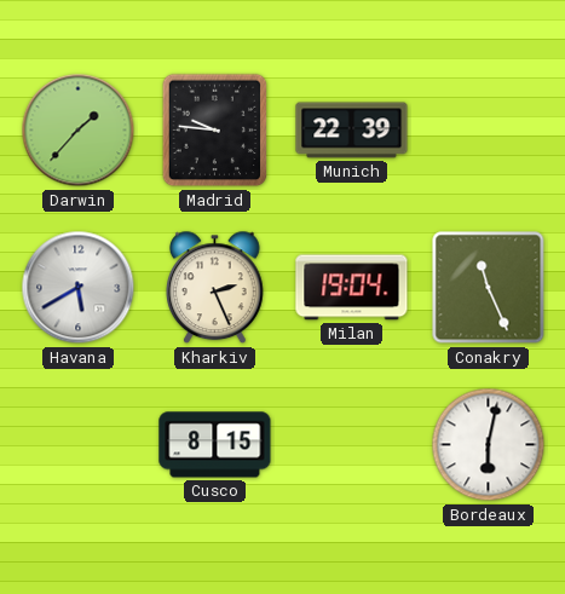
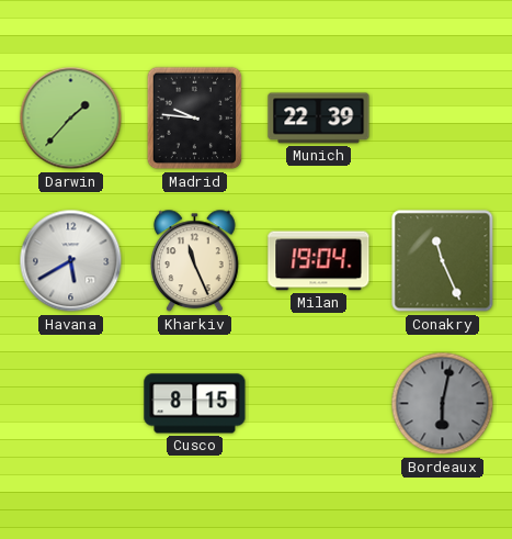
Kharkiv: 2:26 -> 11:26
Bordeaux dial: white -> grey
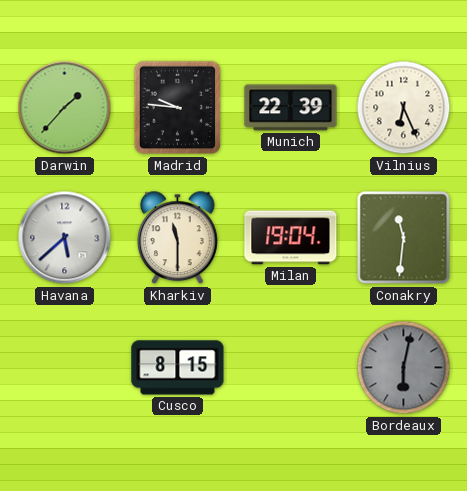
Vilnius: none -> 6:26
Havana: 5:40 -> 5:38
Kharkiv: 11:26 -> 11:30
Conakry: 11:26 -> 11:31
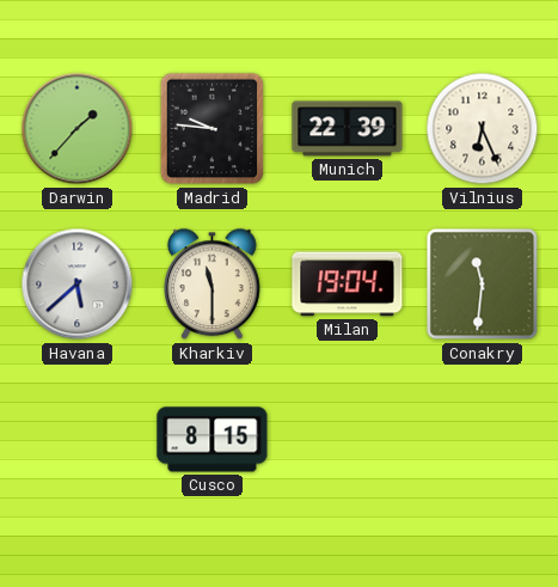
Bordeaux: 6:02 -> none
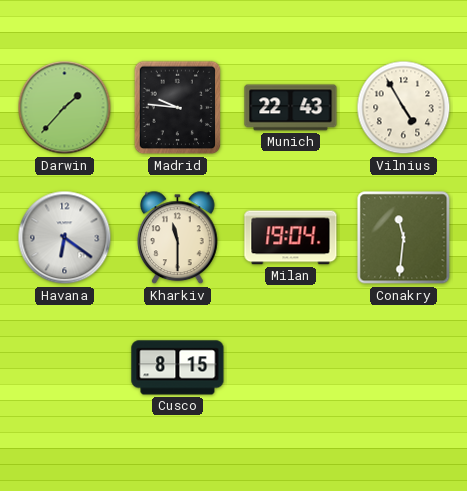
Munich: 22:39 -> 22:43
Vilnius: 6:26 -> 4:55
Havana: 5:38 -> 6:21
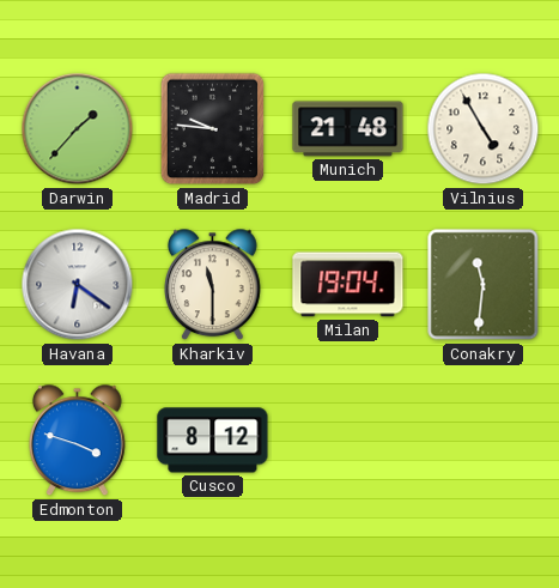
Munich: 22:43 -> 21:48
Edmonton: none -> 3:48
Cusco: 8:15 -> 8:12
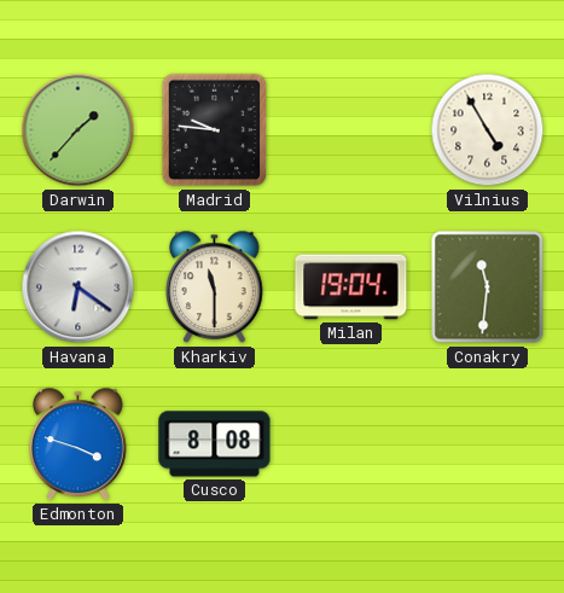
Munich: 21:48 -> none
Cusco: 8:12 -> 8:08
